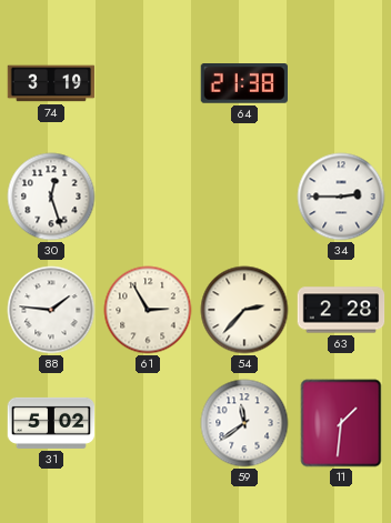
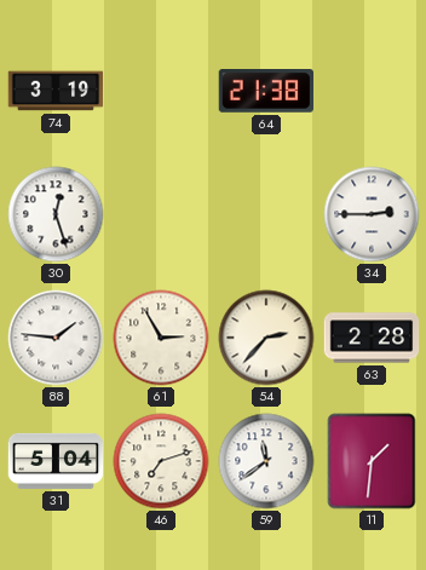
31: 5:02 -> 5:04
46: none -> 7:12
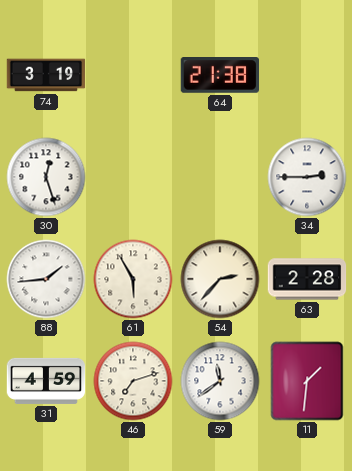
88: 1:46 -> 1:44
61: 2:55 -> 5:55
31: 5:04 -> 4:59
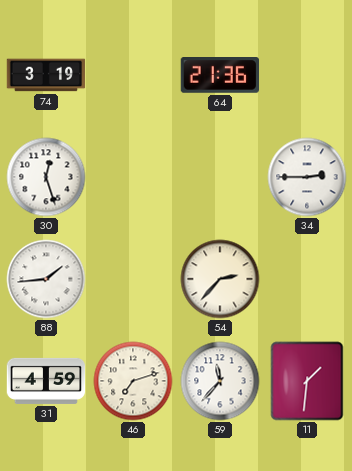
64: 21:38 -> 21:36
61: 5:55 -> none
63: 2:28 -> none
59: 11:39 -> 11:37
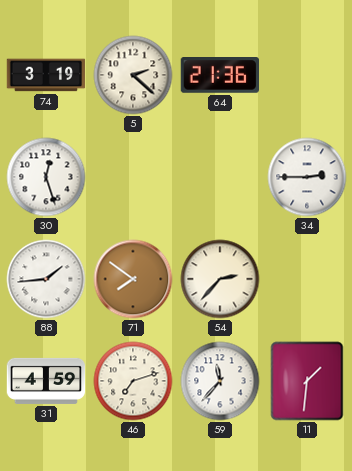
5: none -> 2:22
71: none -> 7:51
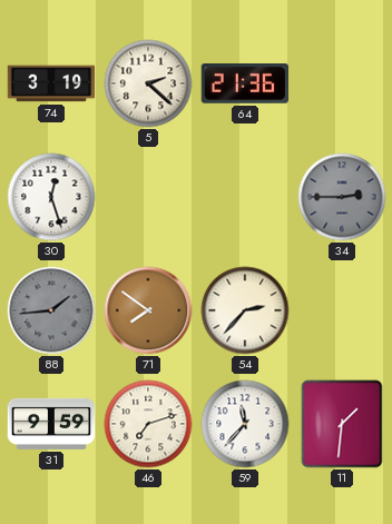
34 dial: white -> grey
88 dial: white -> grey
31: 4:59 -> 9:59
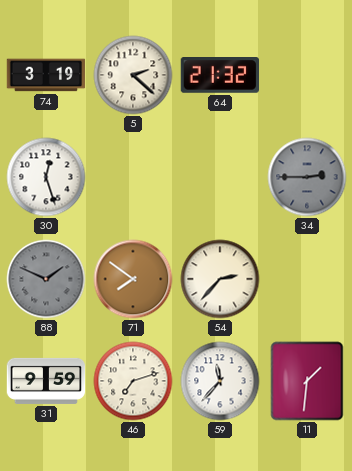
64: 21:36 -> 21:32
88: 1:44 -> 1:49
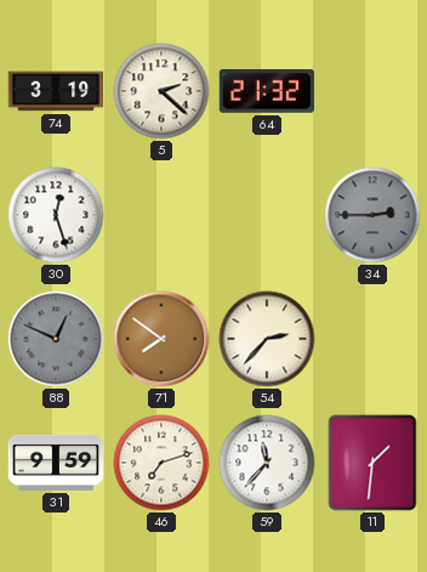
88: 1:49 -> 12:49
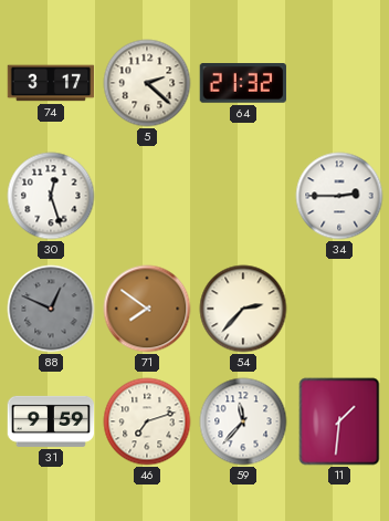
74: 3:19 -> 3:17
34 dial: grey -> white
